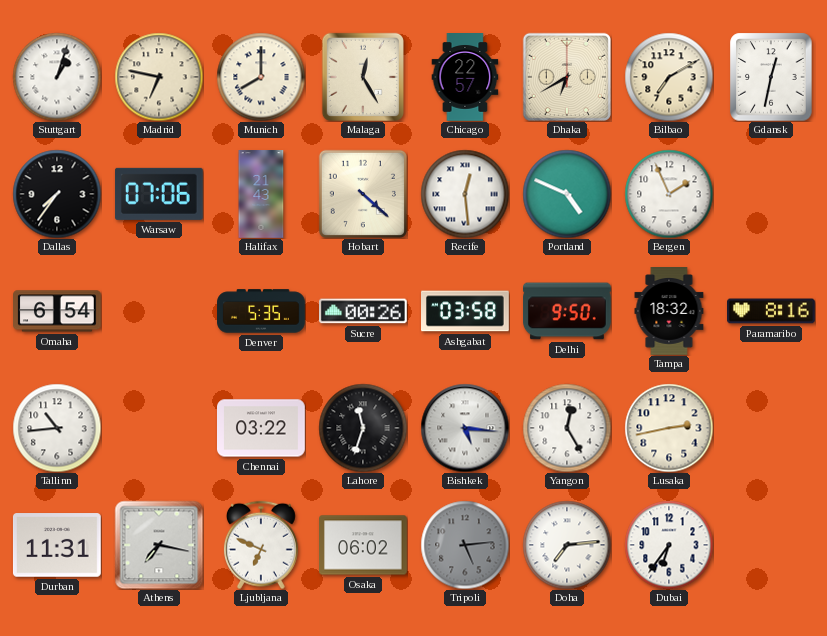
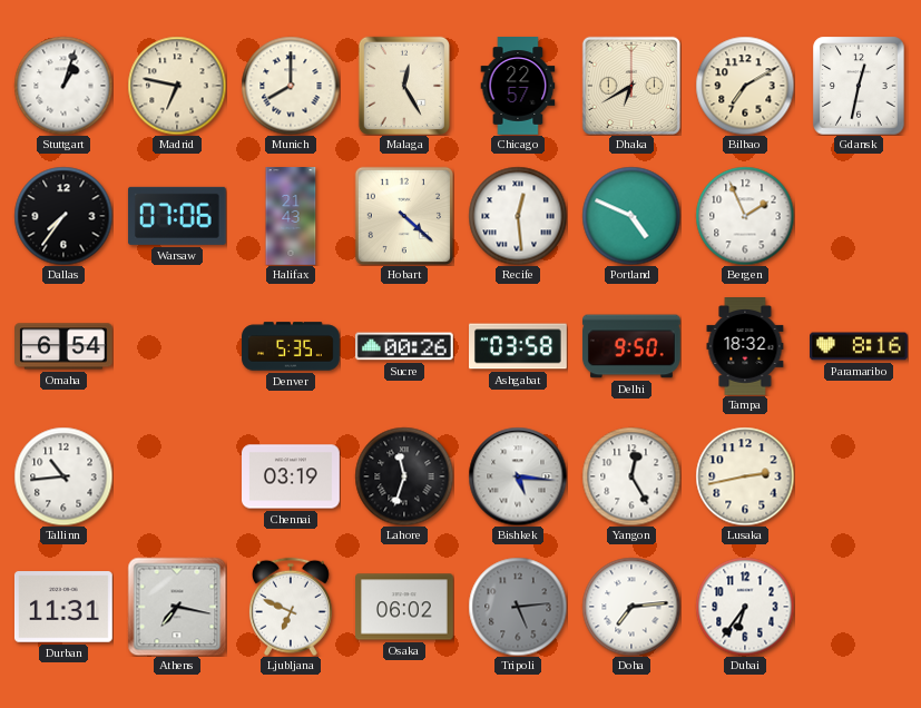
Chennai: 03:22 -> 03:19
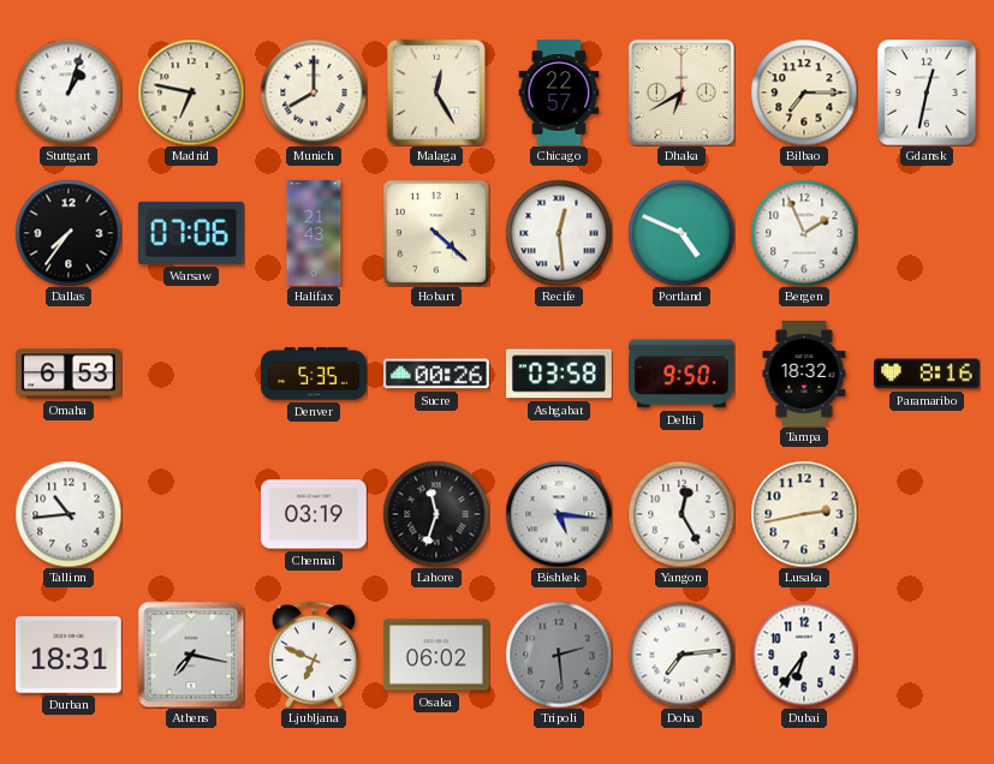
Bilbao: 7:10 -> 7:15
Omaha: 6:54 -> 6:53
Durban: 11:31 -> 18:31
Tripoli: 5:14 -> 2:29
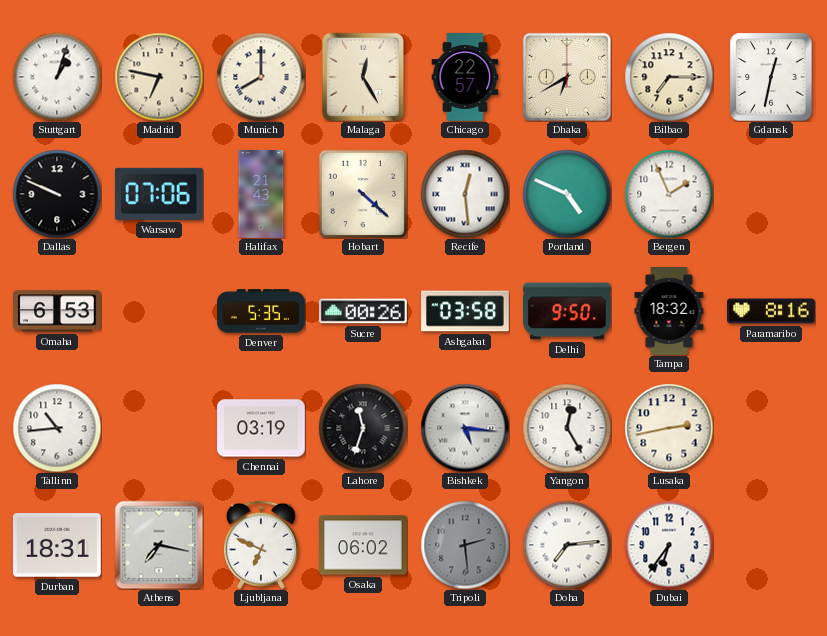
Dallas: 7:36 -> 9:49
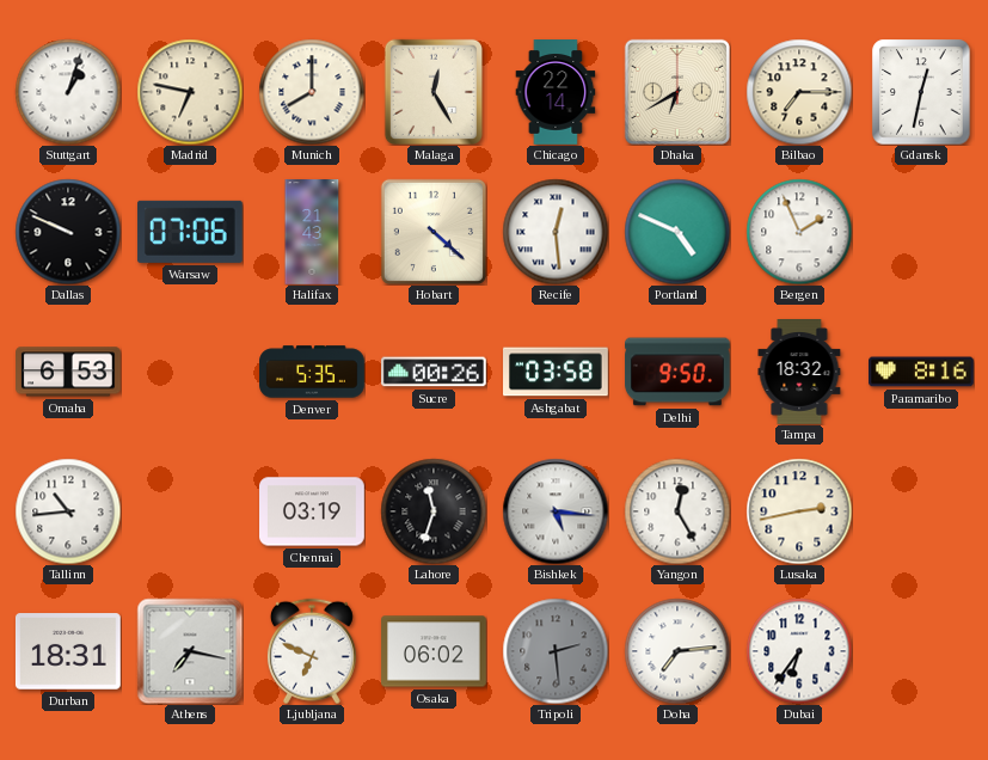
Chicago: 22:57 -> 22:14
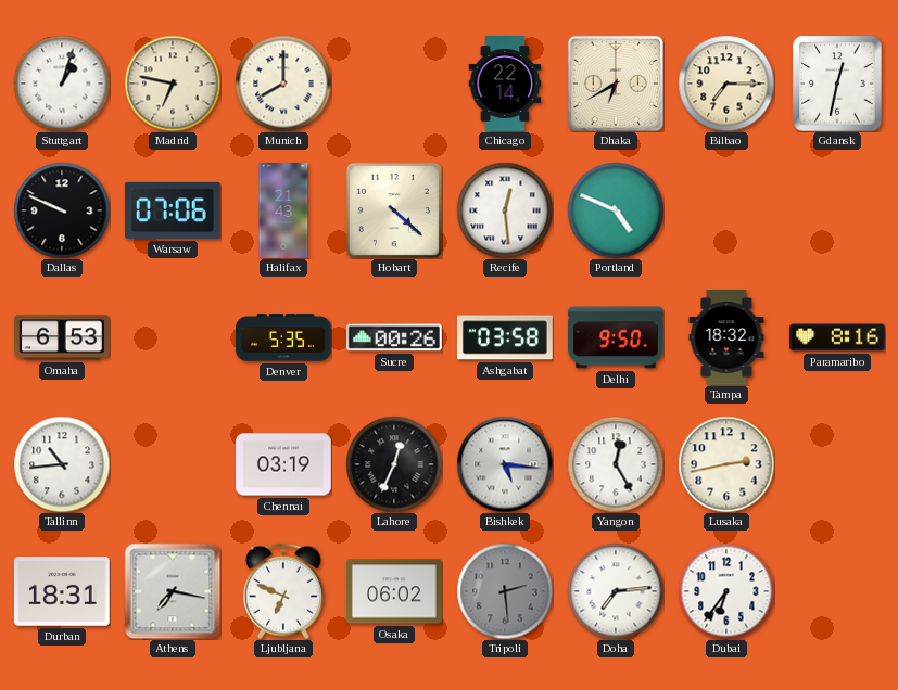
Malaga: 12:25 -> none
Bergen: 1:56 -> none
Lahore: 11:33 -> 12:34
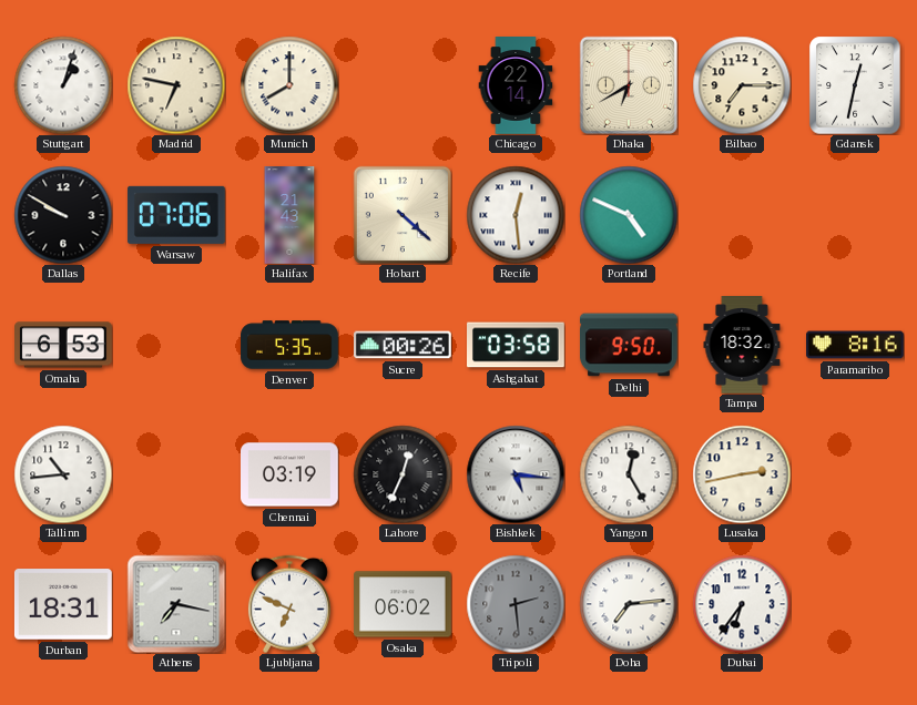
Dallas: 9:49 -> 9:50
